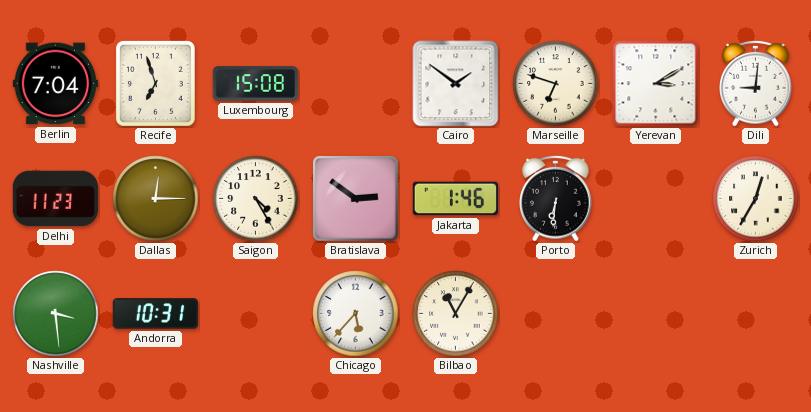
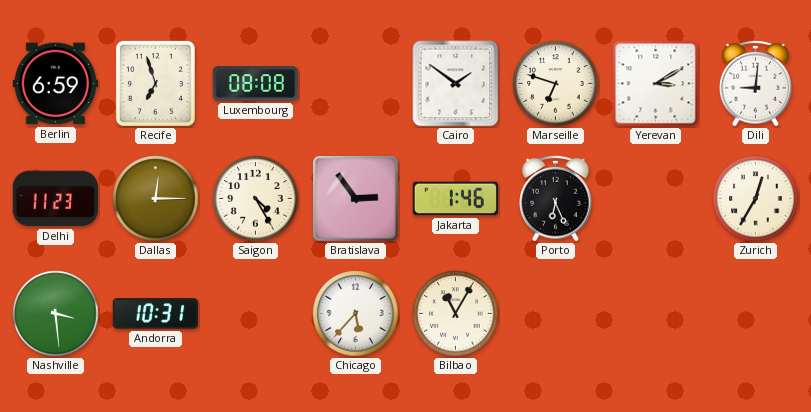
Berlin: 7:04 -> 6:59
Luxembourg: 15:08 -> 08:08
Bratislava: 2:51 -> 2:54
Porto: 6:31 -> 6:26
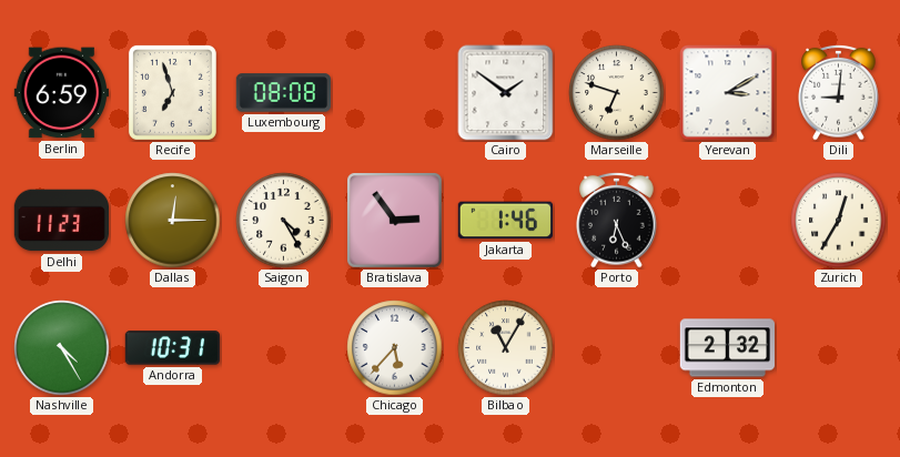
Nashville: 3:29 -> 4:25
Edmonton: none -> 2:32
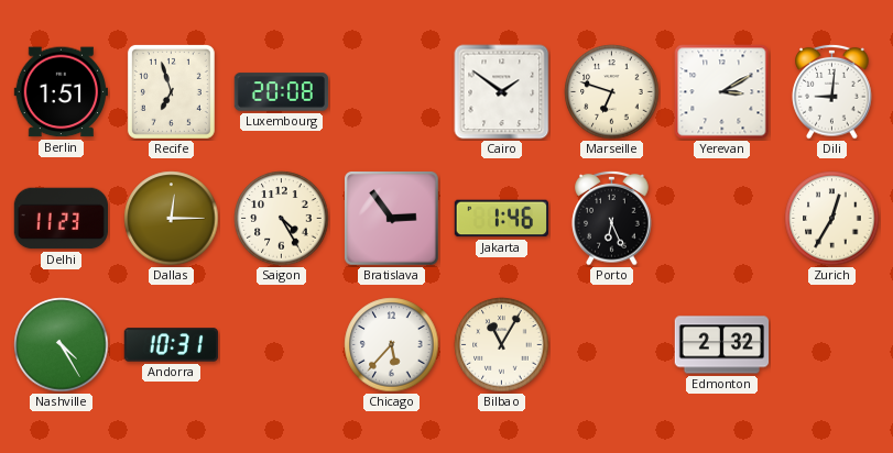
Berlin: 6:59 -> 1:51
Luxembourg: 08:08 -> 20:08
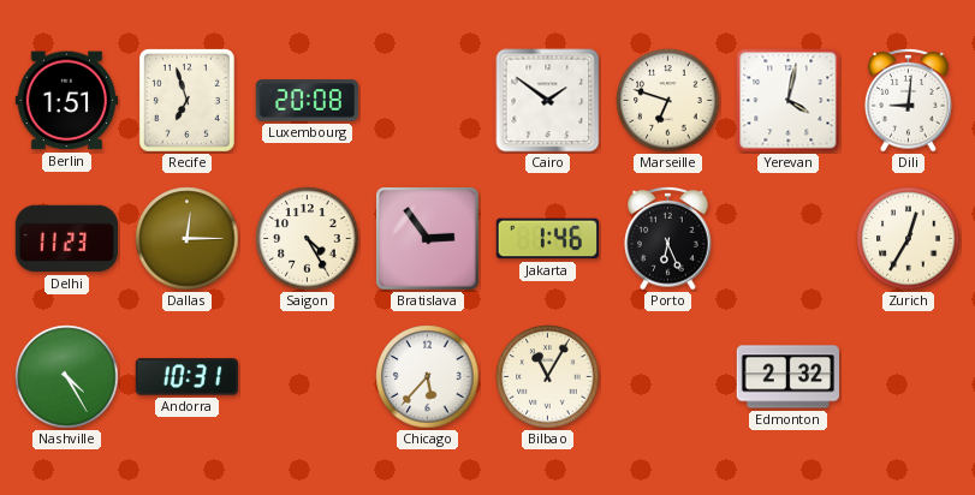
Yerevan: 3:10 -> 4:02
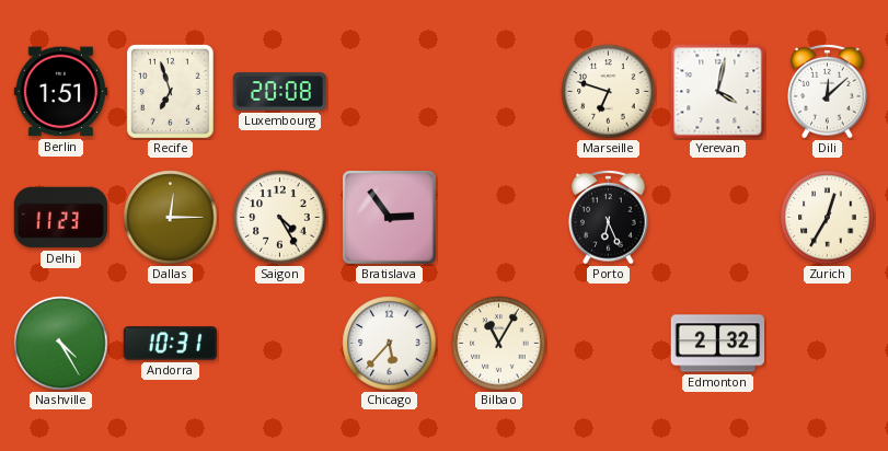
Cairo: 1:51 -> none
Dili: 9:01 -> 12:08
Jakarta: 1:46 -> none
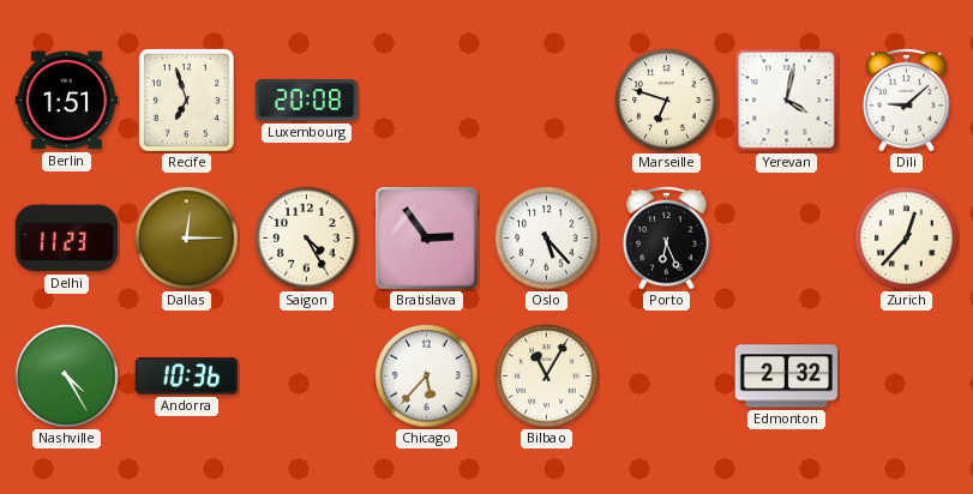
Dili: 12:08 -> 9:08
Oslo: none -> 5:23
Zurich: 12:35 -> 12:37
Andorra: 10:31 -> 10:36
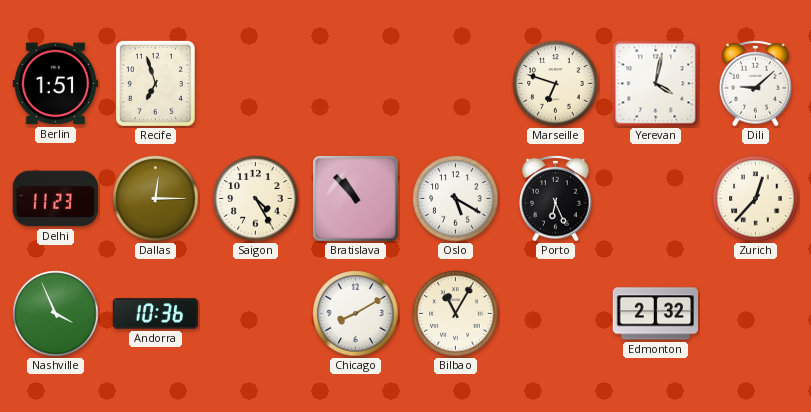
Luxembourg: 20:08 -> none
Bratislava: 2:54 -> 10:53
Oslo: 5:23 -> 5:20
Nashville: 4:25 -> 3:56
Chicago: 5:37 -> 8:10
